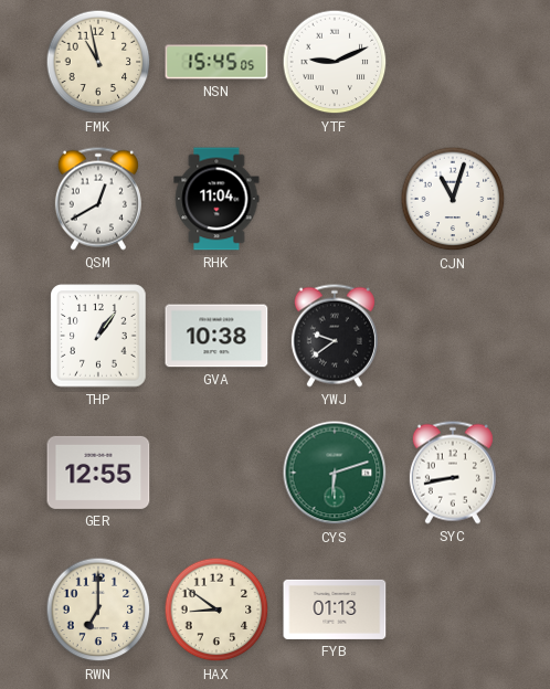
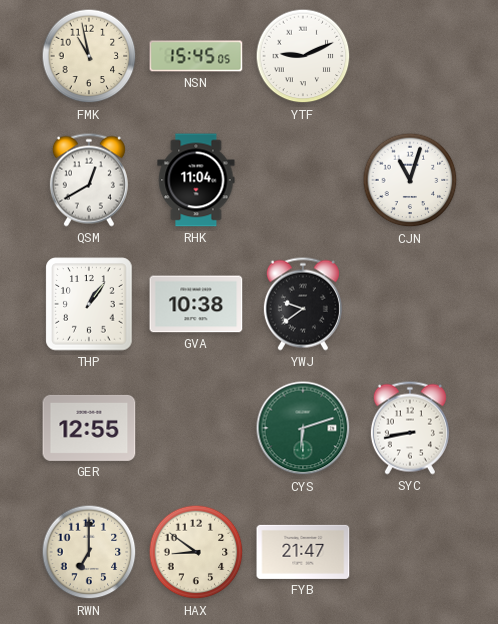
FYB: 01:13 -> 21:47
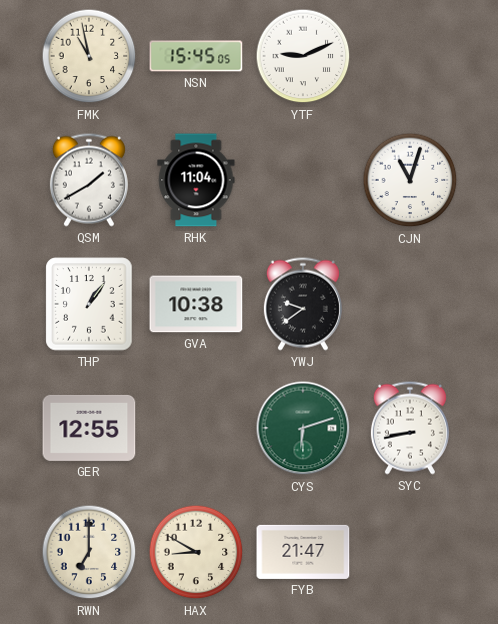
QSM: 12:40 -> 1:40
HAX: 8:51 -> 8:50
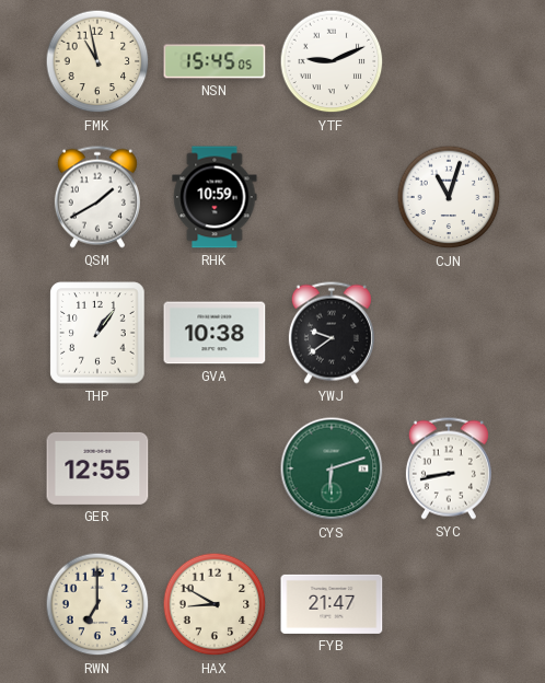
RHK: 11:04 -> 10:59
